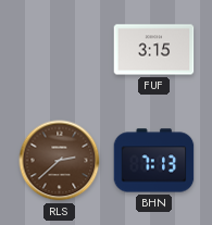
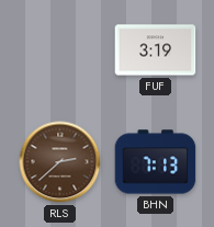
FUF: 3:15 -> 3:19
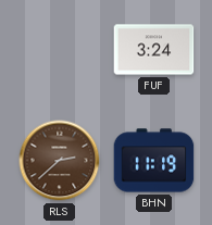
FUF: 3:19 -> 3:24
BHN: 7:13 -> 11:19
